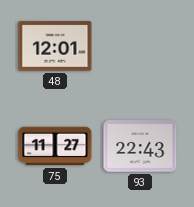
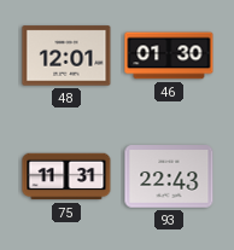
46: none -> 01:30
75: 11:27 -> 11:31
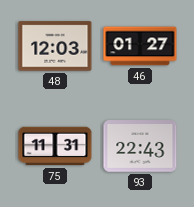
48: 12:01 -> 12:03
46: 01:30 -> 01:27
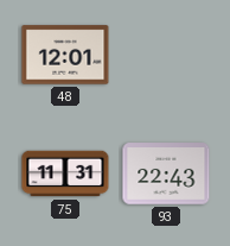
48: 12:03 -> 12:01
46: 01:27 -> none
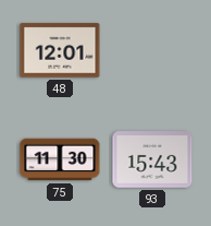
75: 11:31 -> 11:30
93: 22:43 -> 15:43
